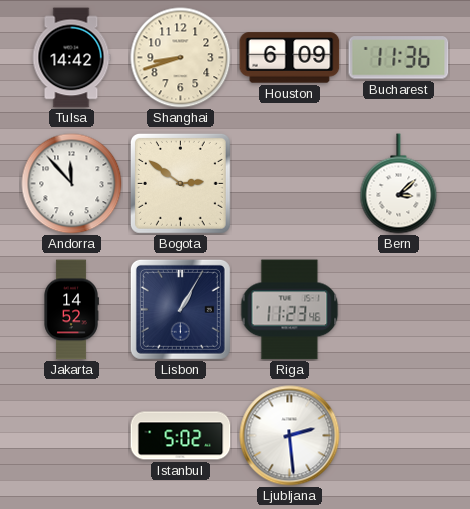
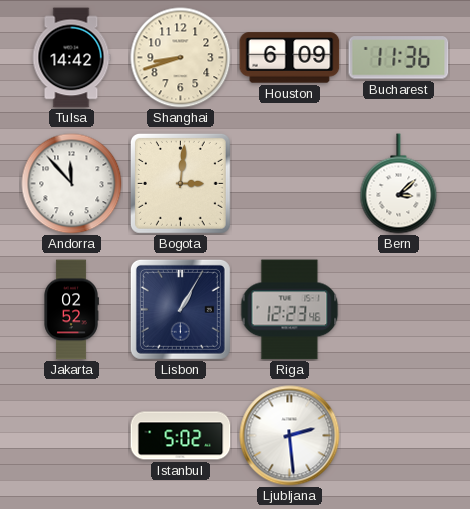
Bogota: 2:51 -> 3:01
Jakarta: 14:52 -> 02:52
Riga: 11:23 -> 12:23
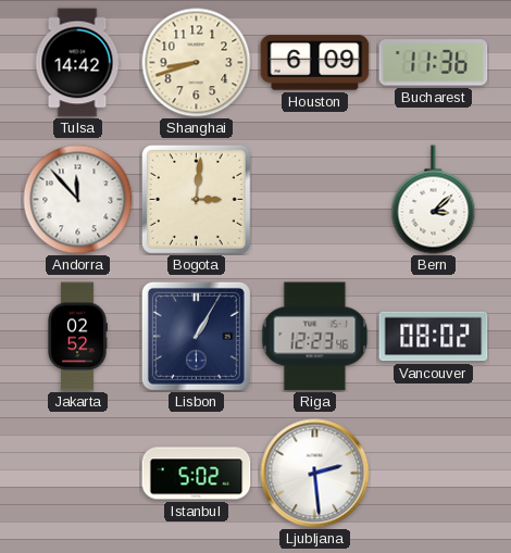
Vancouver: none -> 08:02
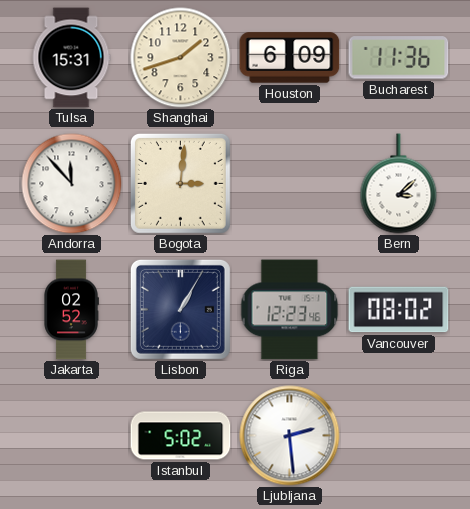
Tulsa: 14:42 -> 15:31
Shanghai: 8:42 -> 1:42
